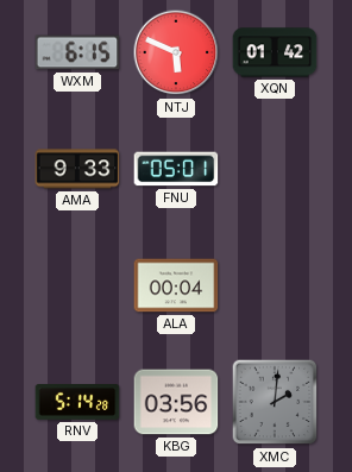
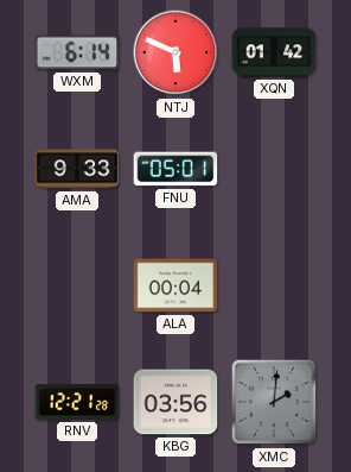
WXM: 6:15 -> 6:14
RNV: 5:14 -> 12:21
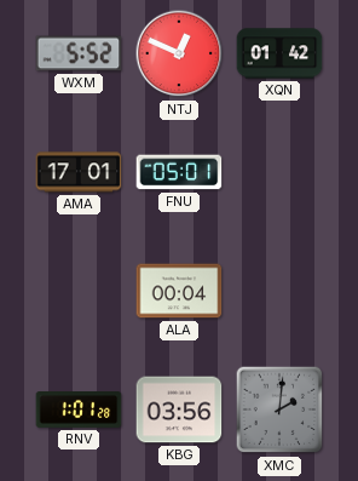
WXM: 6:14 -> 5:52
NTJ: 5:49 -> 12:49
AMA: 9:33 -> 17:01
RNV: 12:21 -> 1:01
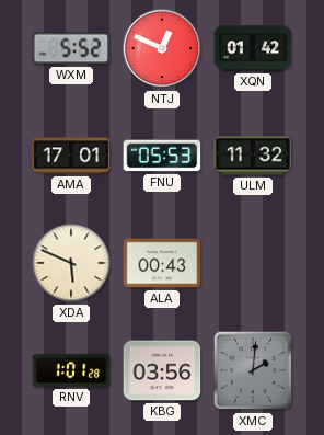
FNU: 05:01 -> 05:53
ULM: none -> 11:32
XDA: none -> 5:49
ALA: 00:04 -> 00:43
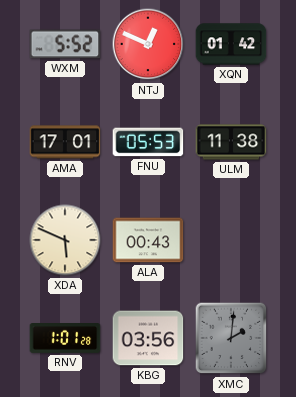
ULM: 11:32 -> 11:38
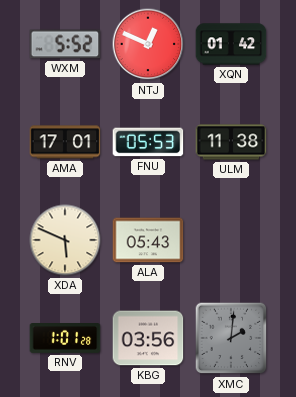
ALA: 00:43 -> 05:43
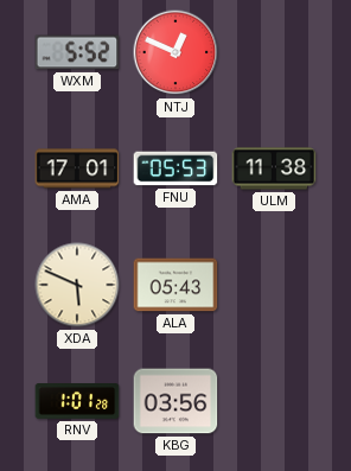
XQN: 01:42 -> none
XMC: 2:01 -> none
